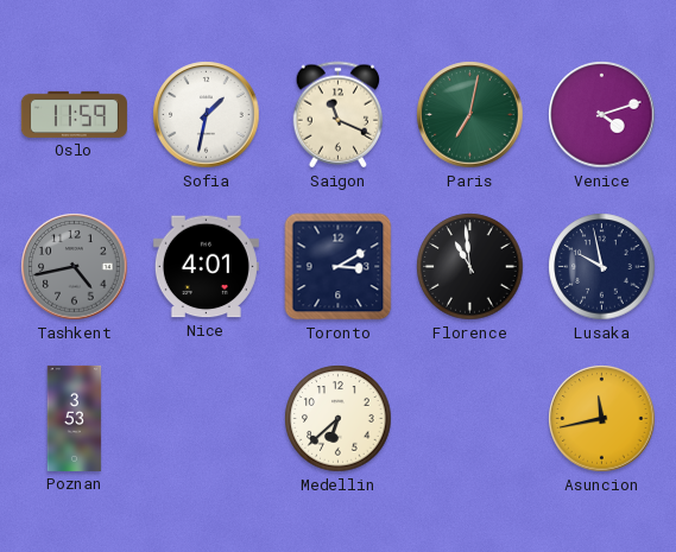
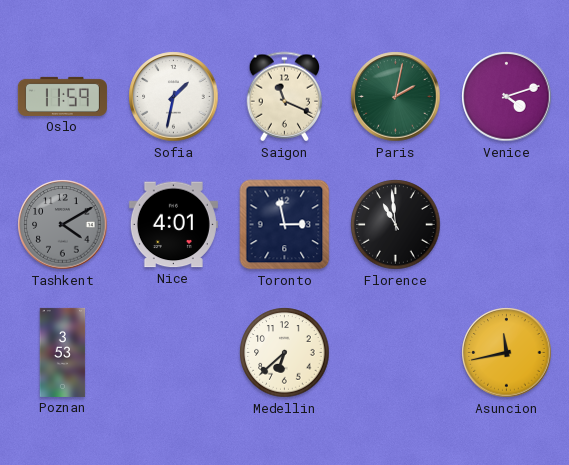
Paris: 7:02 -> 2:02
Tashkent: 4:43 -> 4:10
Toronto: 3:10 -> 2:58
Lusaka: 9:58 -> none
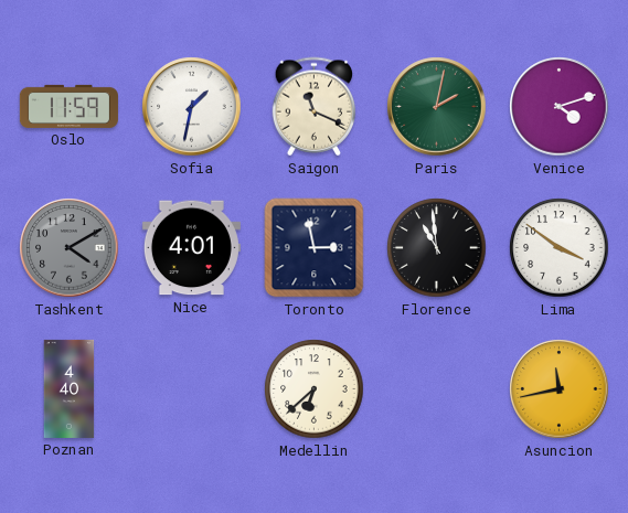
Lima: none -> 3:51
Poznan: 3:53 -> 4:40
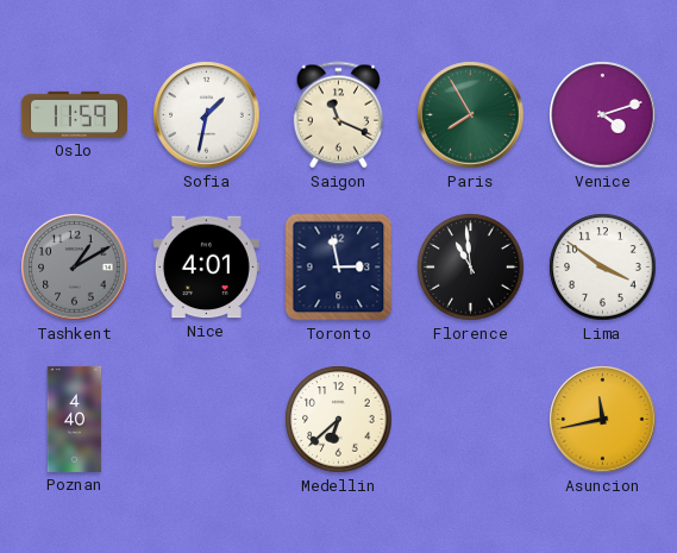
Paris: 2:02 -> 7:55
Tashkent: 4:10 -> 1:10
